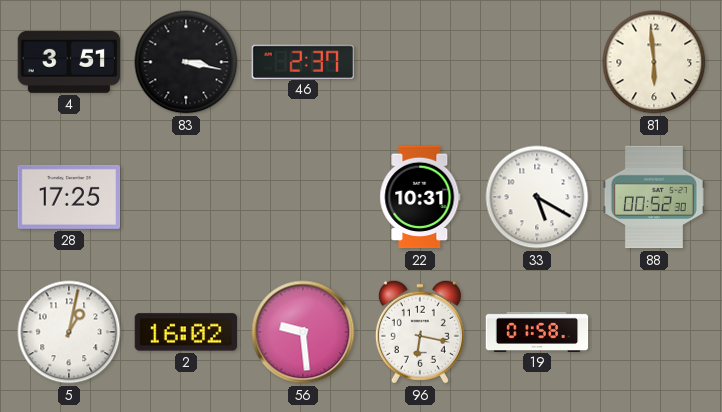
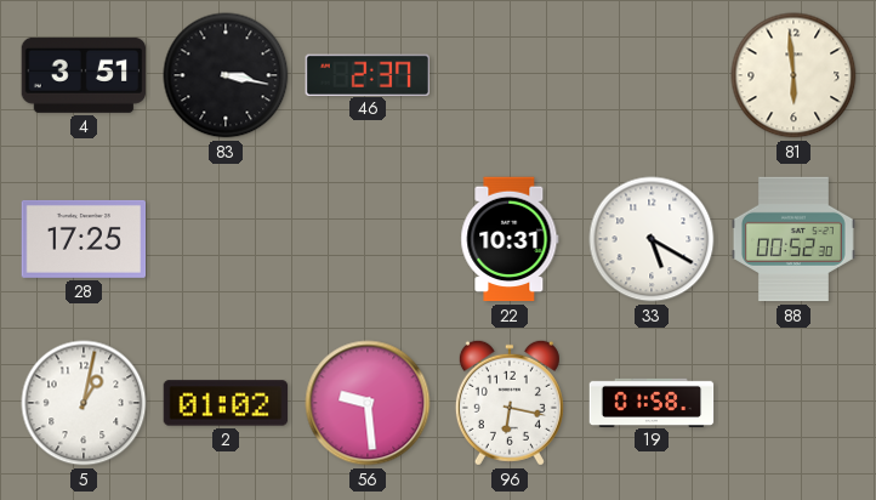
2: 16:02 -> 01:02
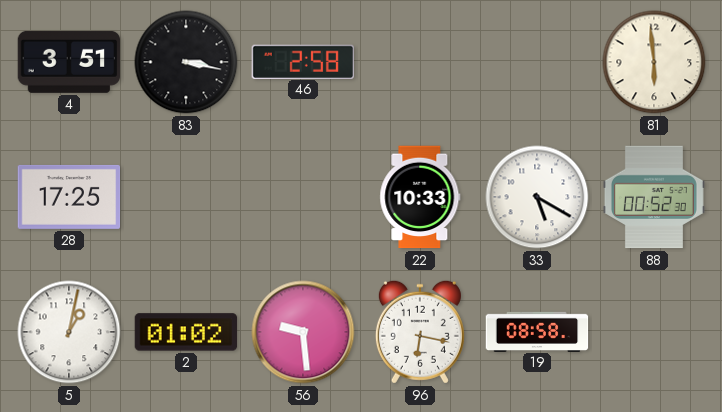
46: 2:37 -> 2:58
22: 10:31 -> 10:33
19: 01:58 -> 08:58
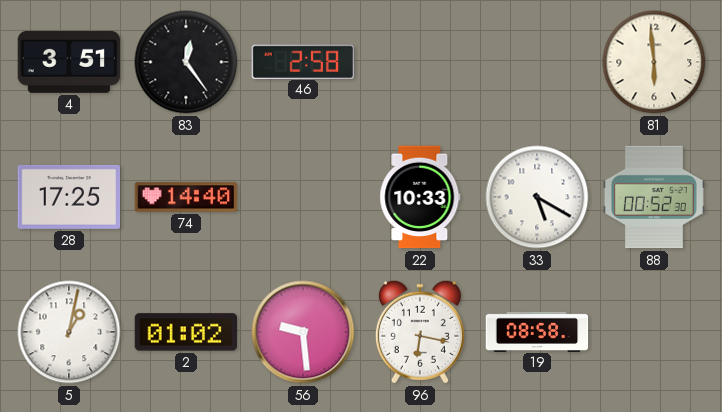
83: 3:17 -> 12:24
74: none -> 14:40
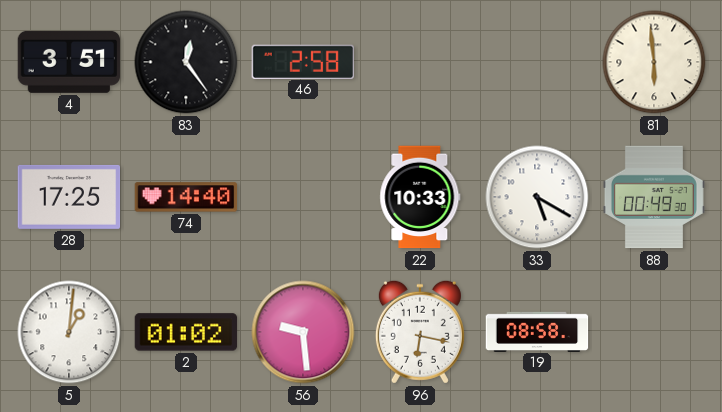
88: 00:52 -> 00:49
5: 1:02 -> 1:01
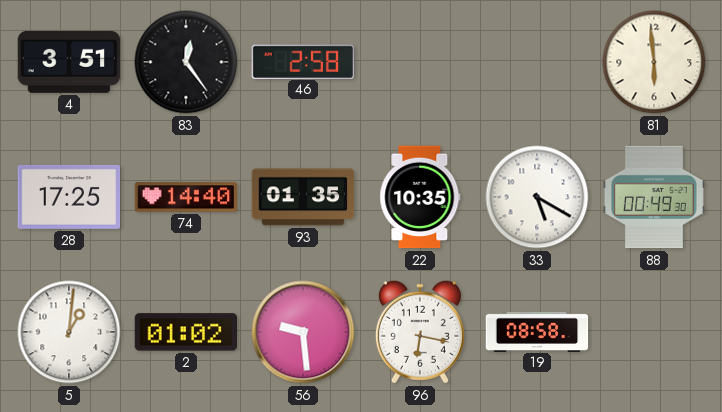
93: none -> 01:35
22: 10:33 -> 10:35
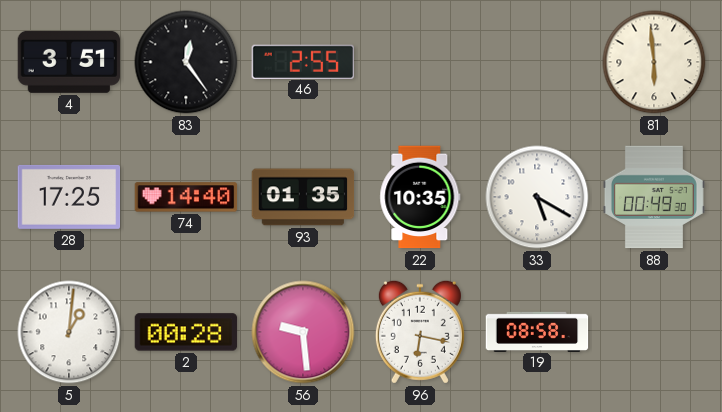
46: 2:58 -> 2:55
2: 01:02 -> 00:28
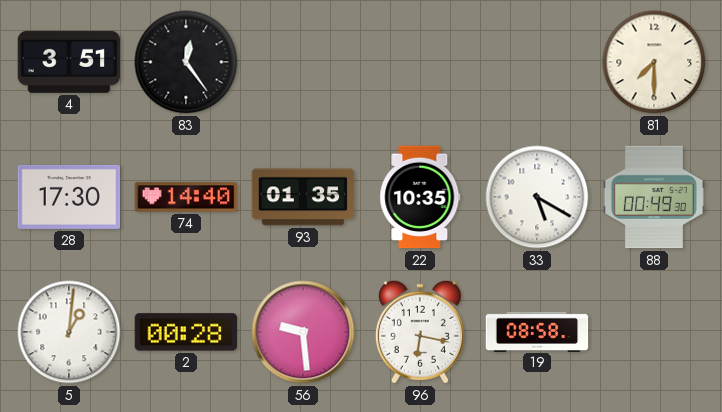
46: 2:55 -> none
81: 5:59 -> 7:30
28: 17:25 -> 17:30
